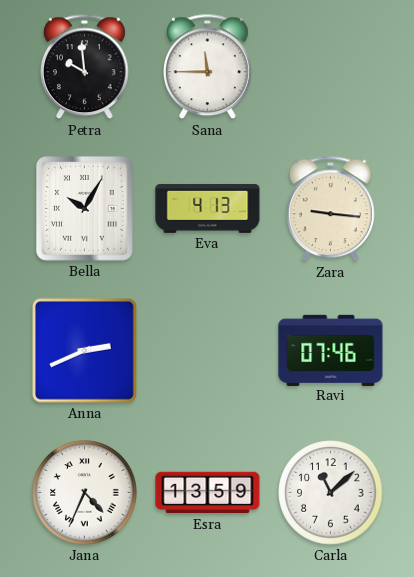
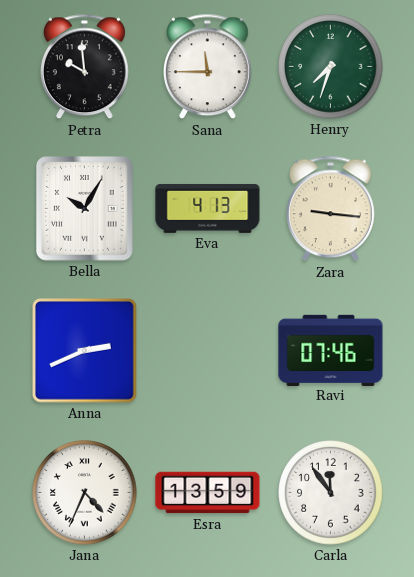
Henry: none -> 7:33
Carla: 11:08 -> 11:54
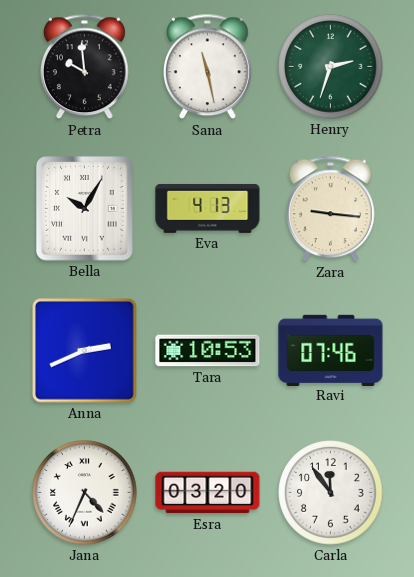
Sana: 11:45 -> 11:28
Henry: 7:33 -> 2:33
Tara: none -> 10:53
Esra: 13:59 -> 03:20
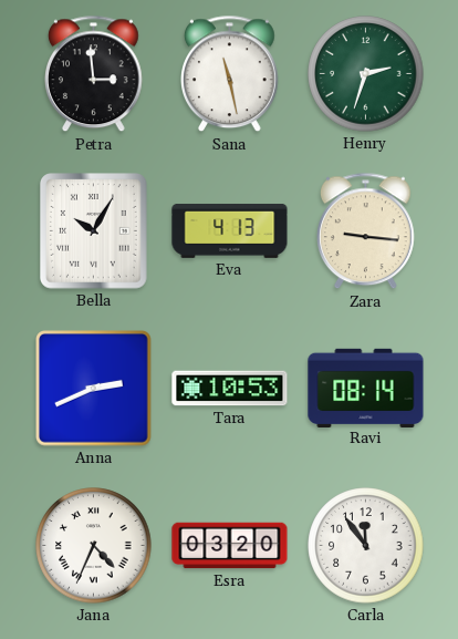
Petra: 9:59 -> 2:59
Ravi: 07:46 -> 08:14
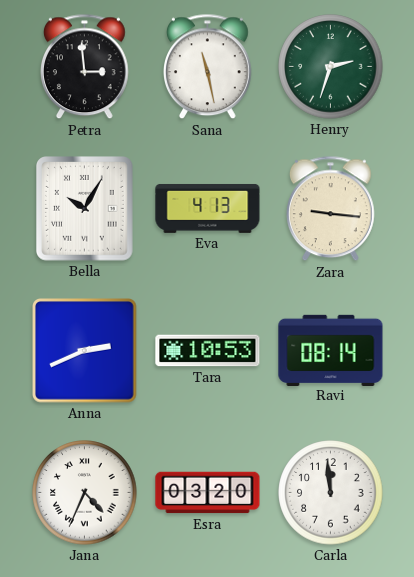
Carla: 11:54 -> 11:59
